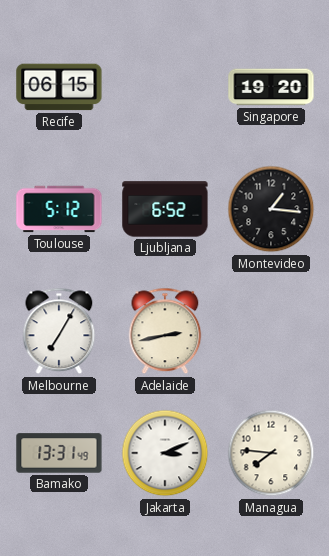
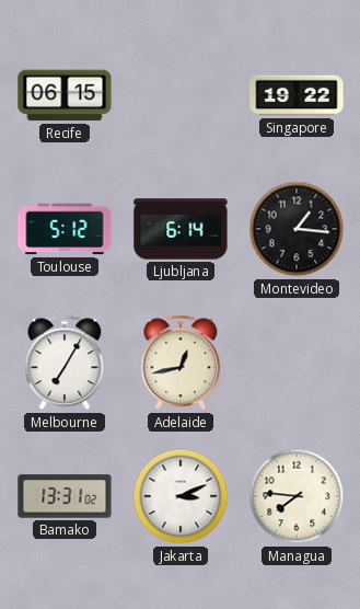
Singapore: 19:20 -> 19:22
Ljubljana: 6:52 -> 6:14
Adelaide: 2:43 -> 12:43
Bamako: 13:31:49 -> 13:31:02
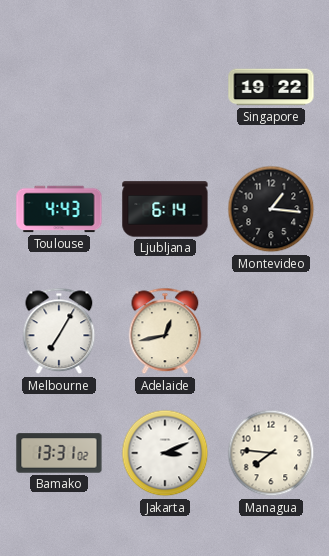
Recife: 06:15 -> none
Toulouse: 5:12 -> 4:43
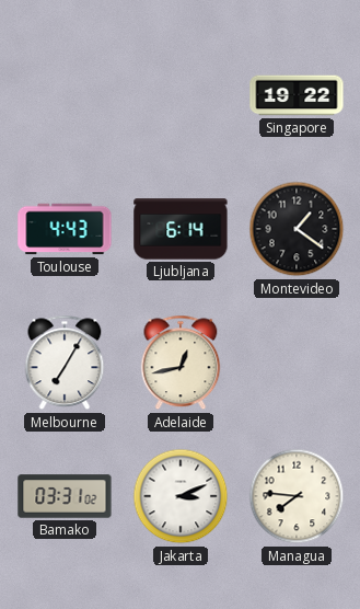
Montevideo: 1:16 -> 1:21
Bamako: 13:31 -> 03:31
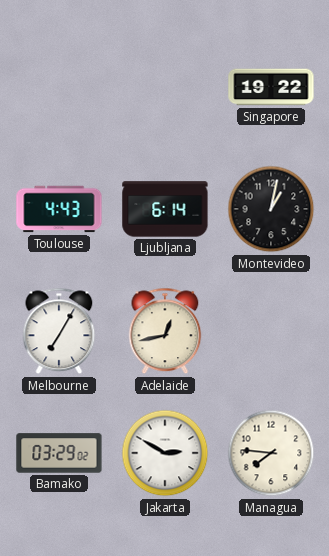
Montevideo: 1:21 -> 1:02
Bamako: 03:31 -> 03:29
Jakarta: 3:11 -> 2:50
